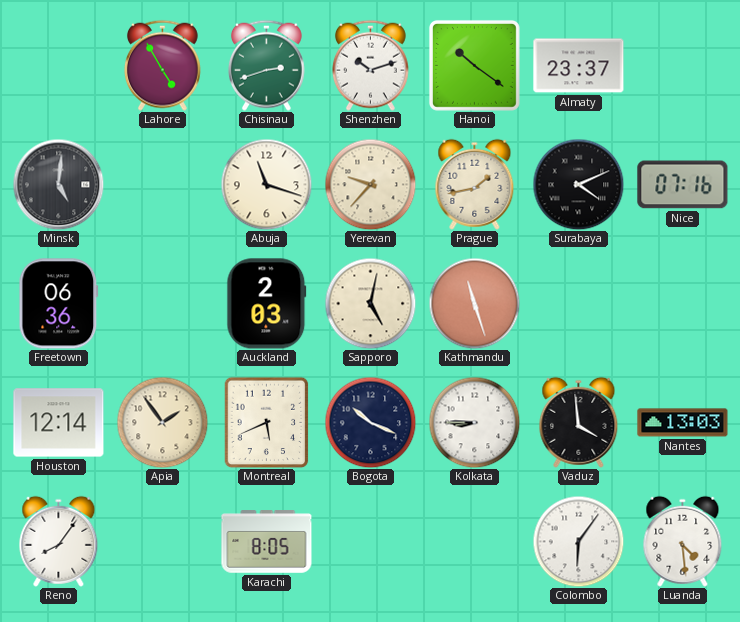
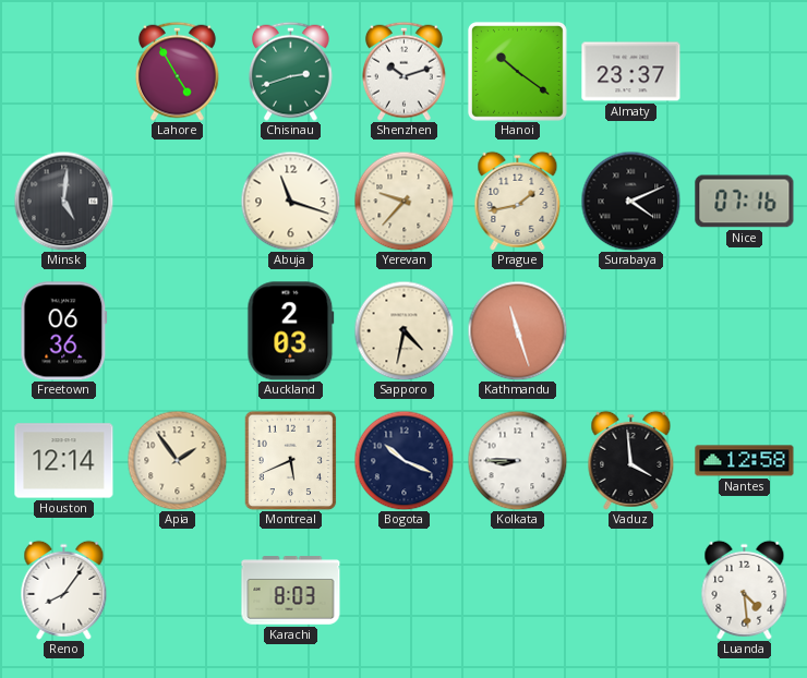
Sapporo: 5:02 -> 4:32
Nantes: 13:03 -> 12:58
Karachi: 8:05 -> 8:03
Colombo: 6:06 -> none
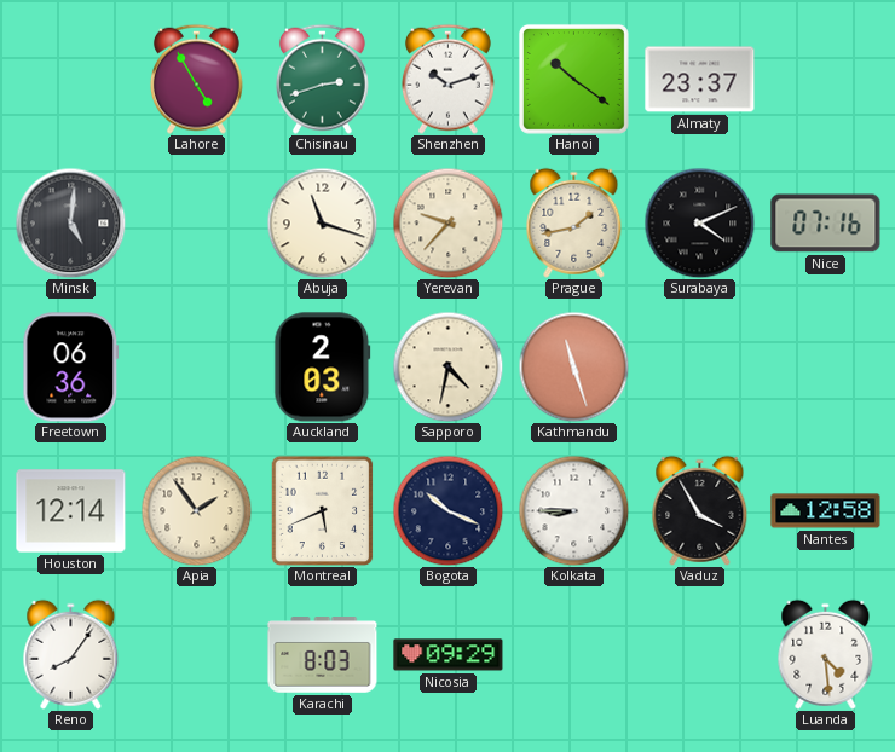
Vaduz: 3:59 -> 3:55
Nicosia: none -> 09:29
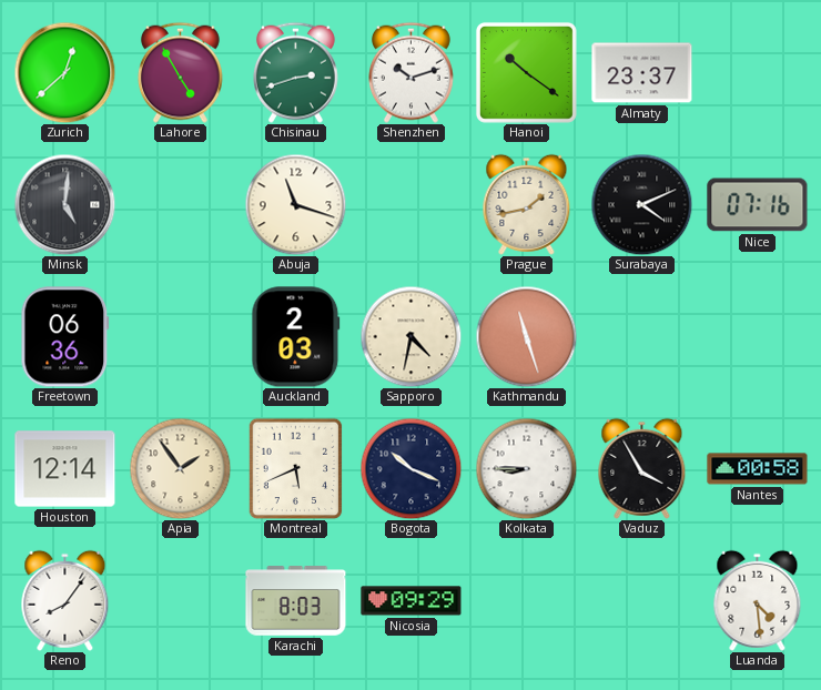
Zurich: none -> 12:38
Yerevan: 9:37 -> none
Nantes: 12:58 -> 00:58
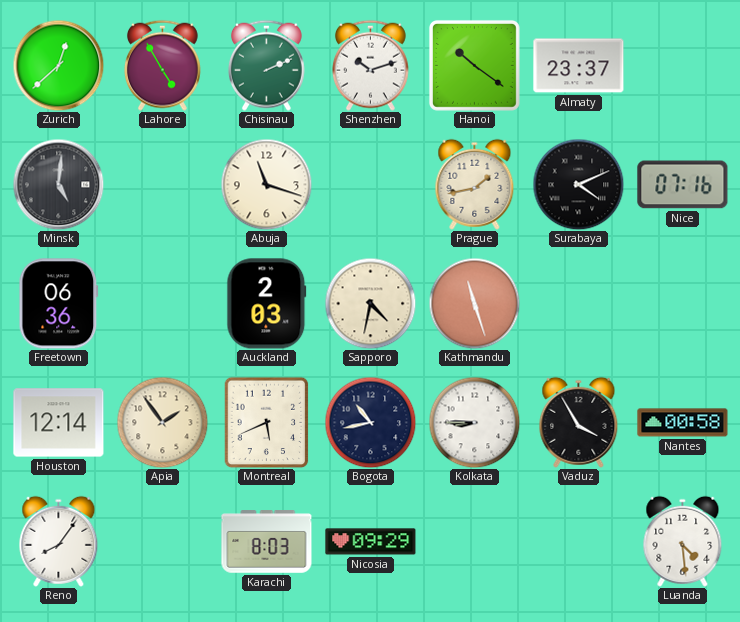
Chisinau: 2:42 -> 2:11
Bogota: 10:19 -> 10:43
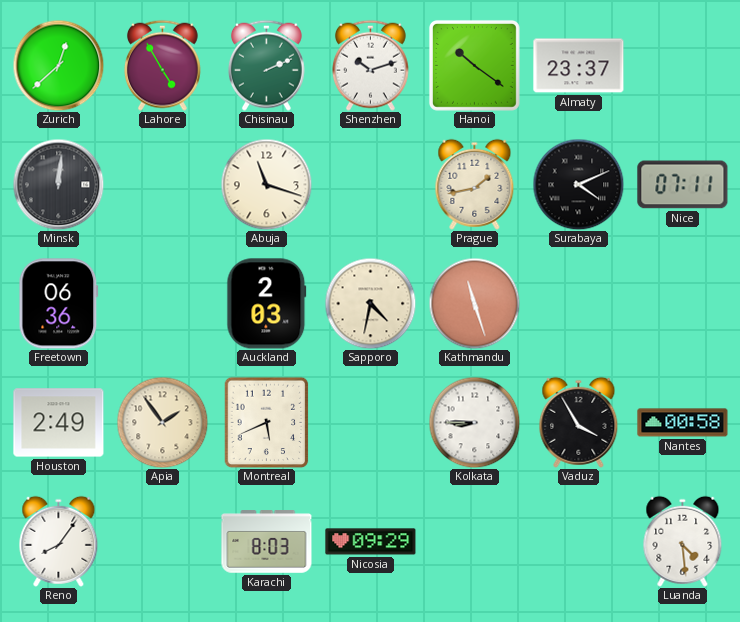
Minsk: 5:01 -> 12:01
Nice: 07:16 -> 07:11
Houston: 12:14 -> 2:49
Bogota: 10:43 -> none
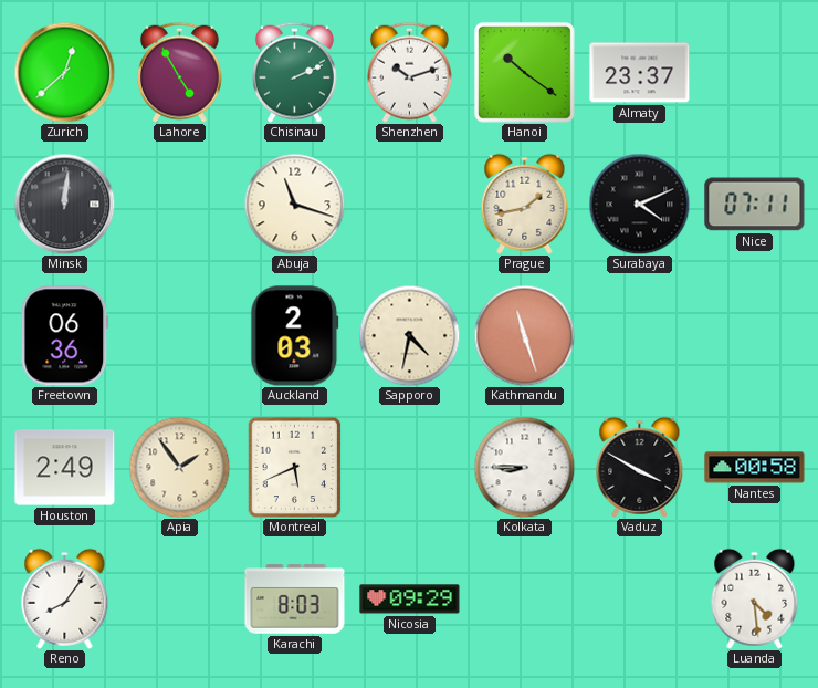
Vaduz: 3:55 -> 3:50
